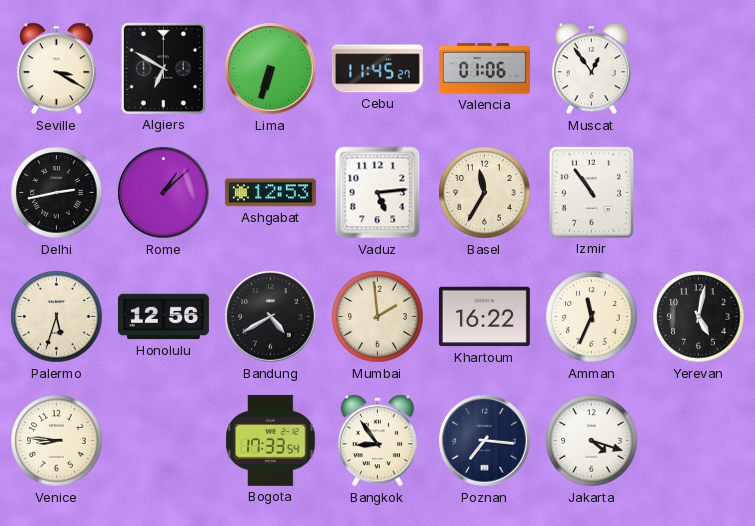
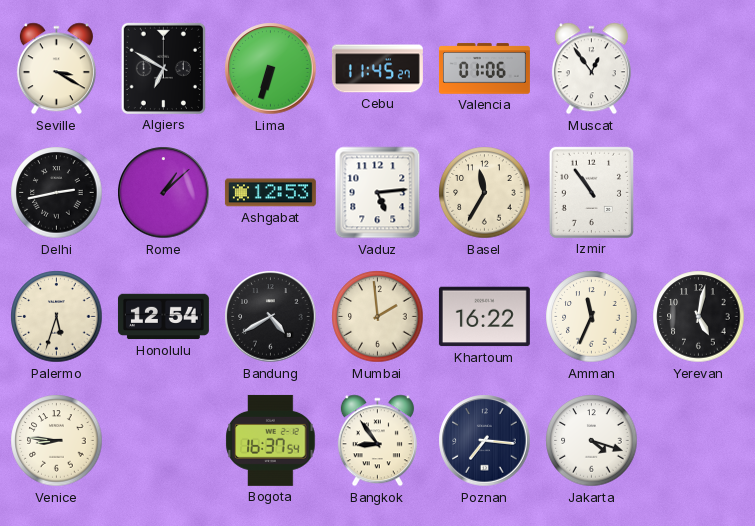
Honolulu: 12:56 -> 12:54
Bogota: 17:33 -> 16:37
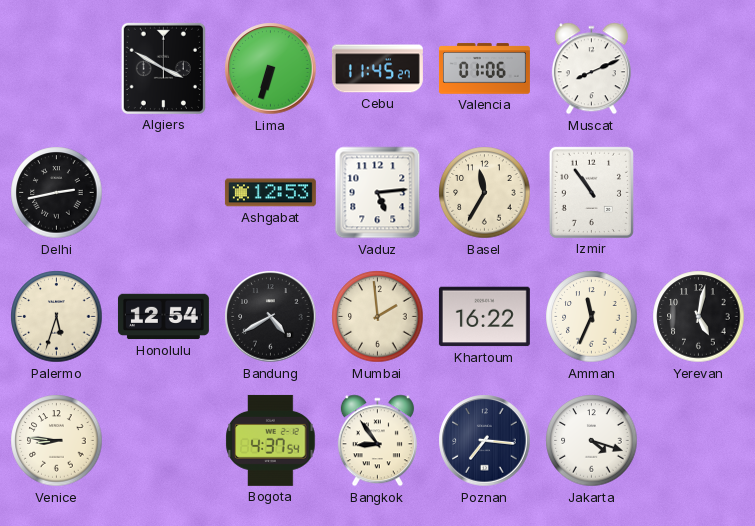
Seville: 3:20 -> none
Algiers: 6:50 -> 3:50
Muscat: 12:54 -> 8:11
Rome: 1:08 -> none
Bogota: 16:37 -> 4:37
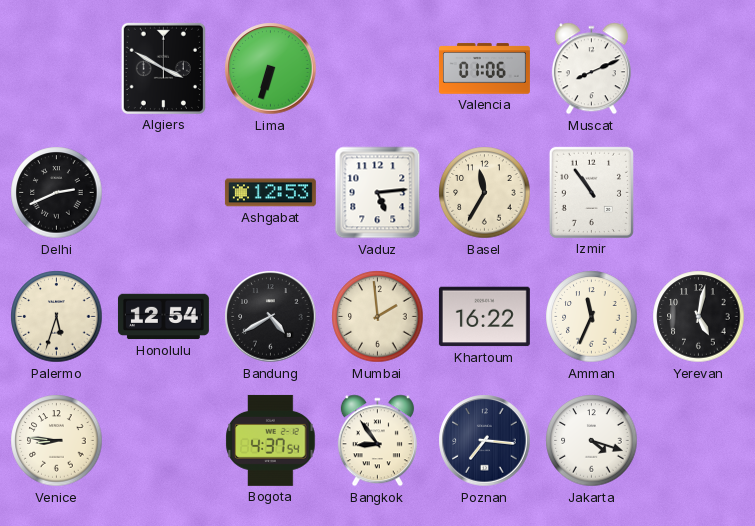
Cebu: 11:45 -> none
Delhi: 2:43 -> 2:41
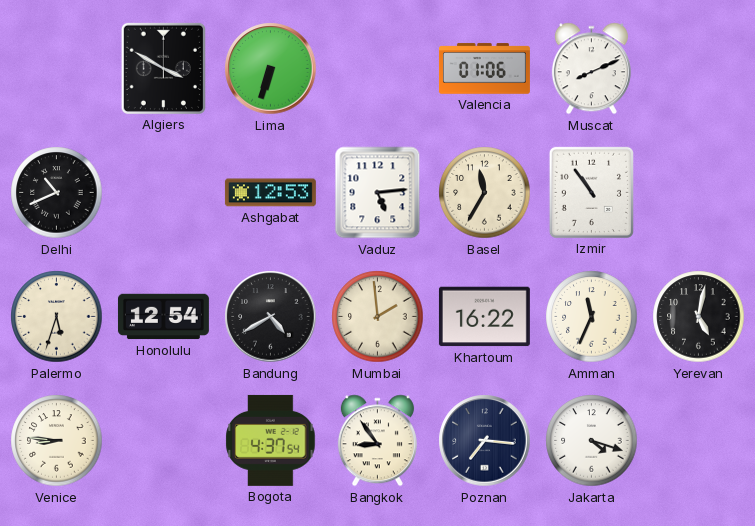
Delhi: 2:41 -> 10:41
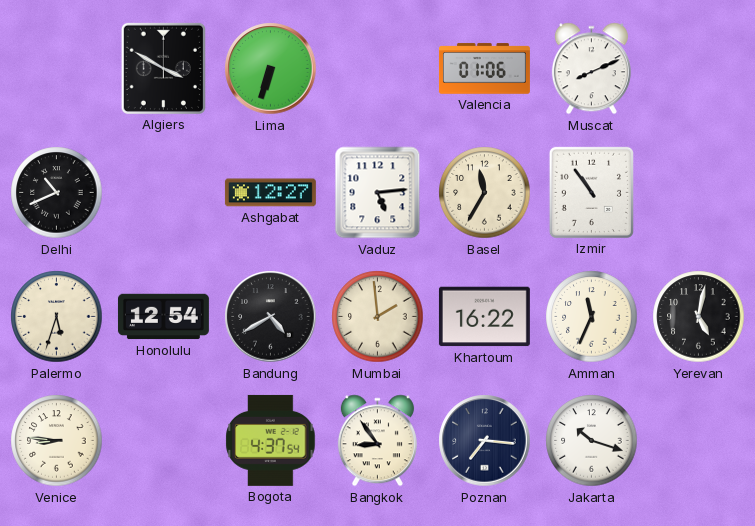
Ashgabat: 12:53 -> 12:27
Jakarta: 4:18 -> 10:18
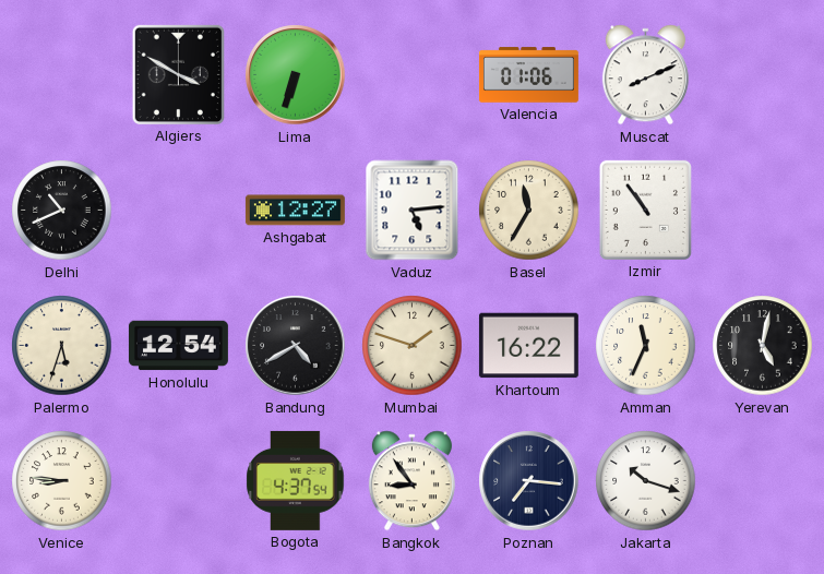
Mumbai: 1:59 -> 1:48
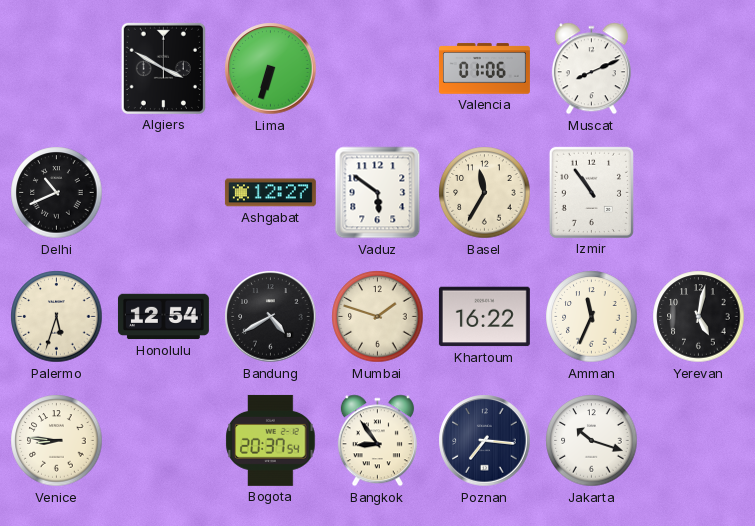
Vaduz: 5:14 -> 5:51
Bogota: 4:37 -> 20:37
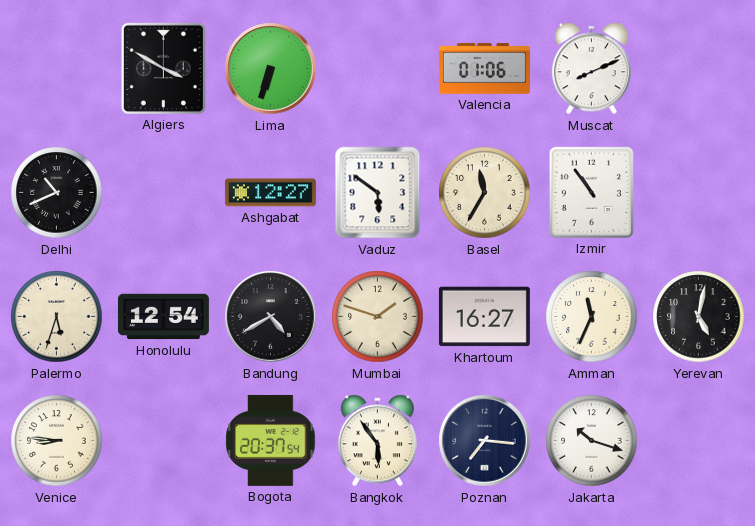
Khartoum: 16:22 -> 16:27
Bangkok: 8:54 -> 5:54
